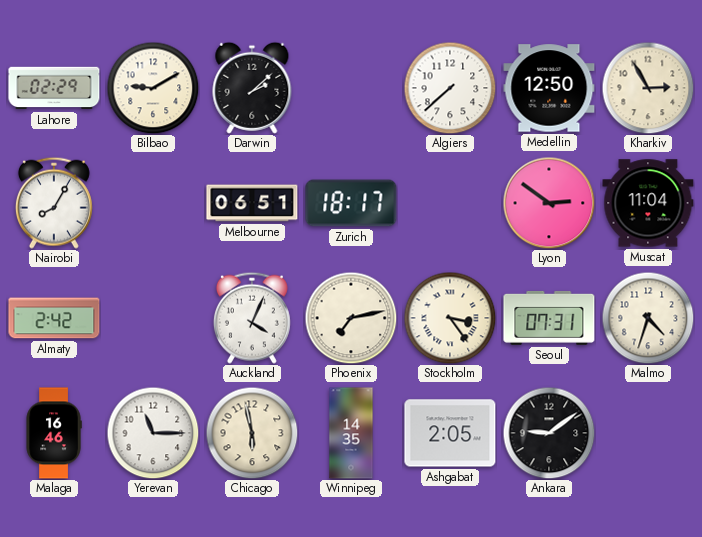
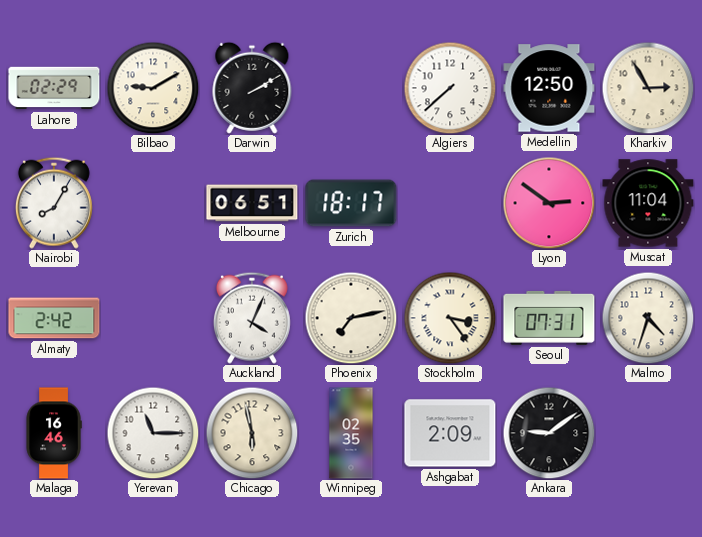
Darwin: 2:08 -> 2:10
Winnipeg: 14:35 -> 02:35
Ashgabat: 2:05 -> 2:09
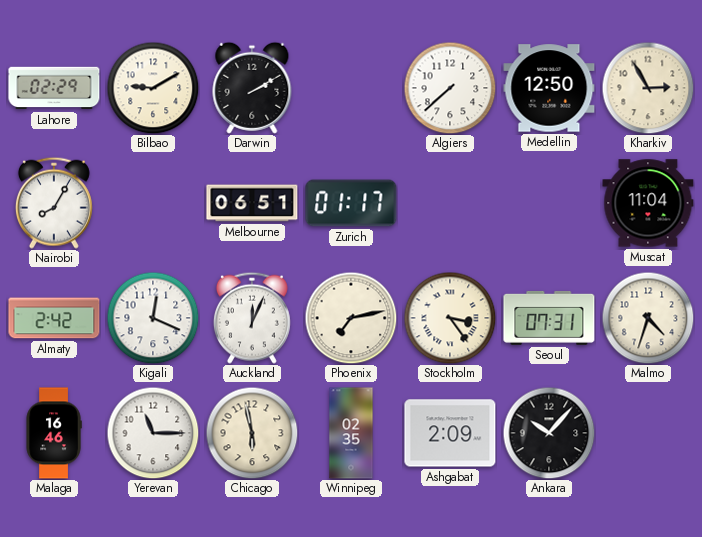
Zurich: 18:17 -> 01:17
Lyon: 2:51 -> none
Kigali: none -> 12:19
Auckland: 4:04 -> 12:04
Ankara: 9:09 -> 10:07
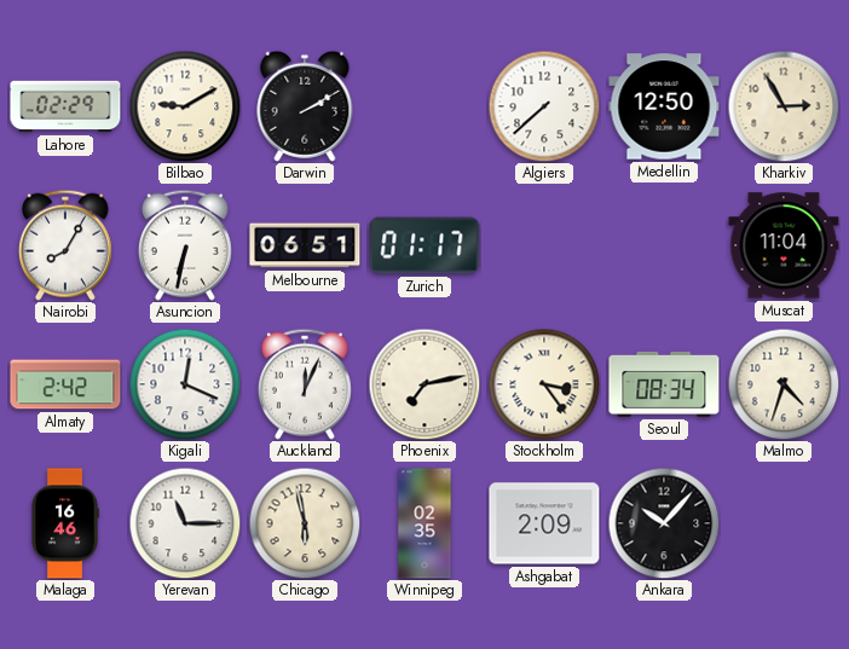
Asuncion: none -> 6:32
Seoul: 07:31 -> 08:34
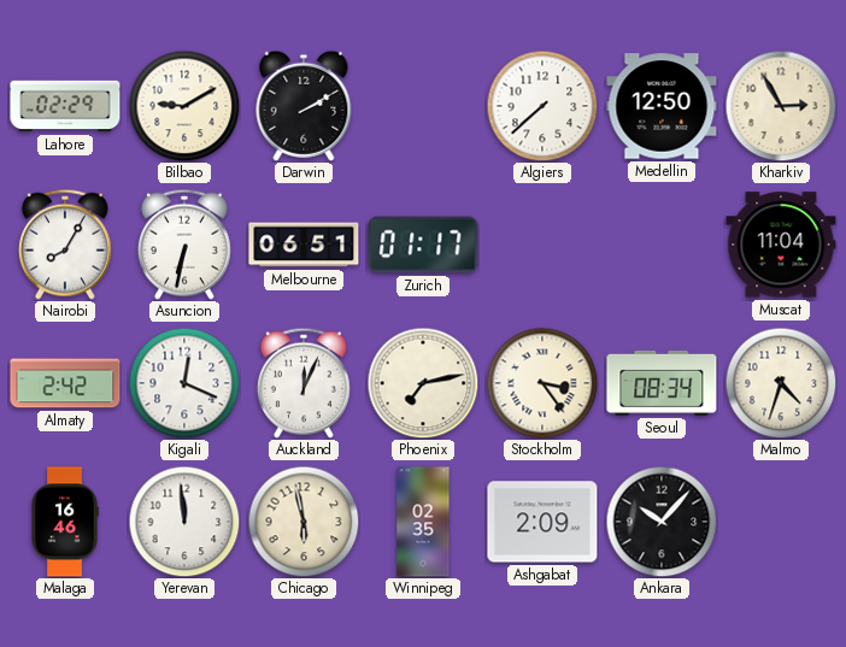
Yerevan: 11:15 -> 11:59
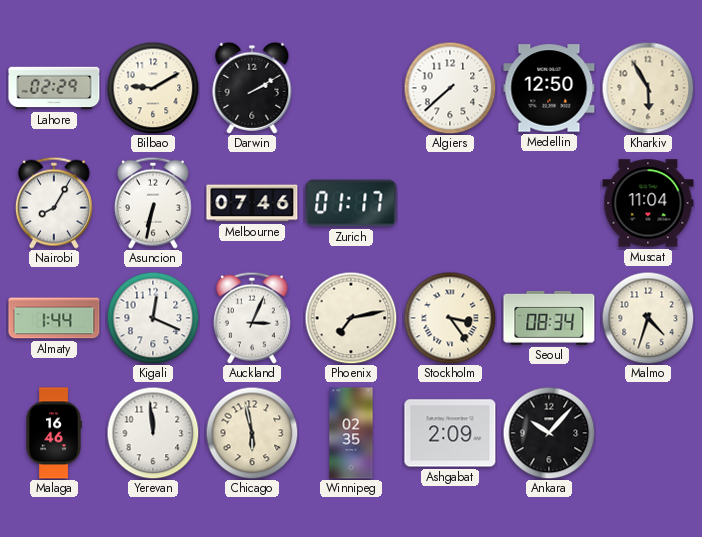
Kharkiv: 2:55 -> 5:55
Melbourne: 06:51 -> 07:46
Almaty: 2:42 -> 1:44
Auckland: 12:04 -> 3:04
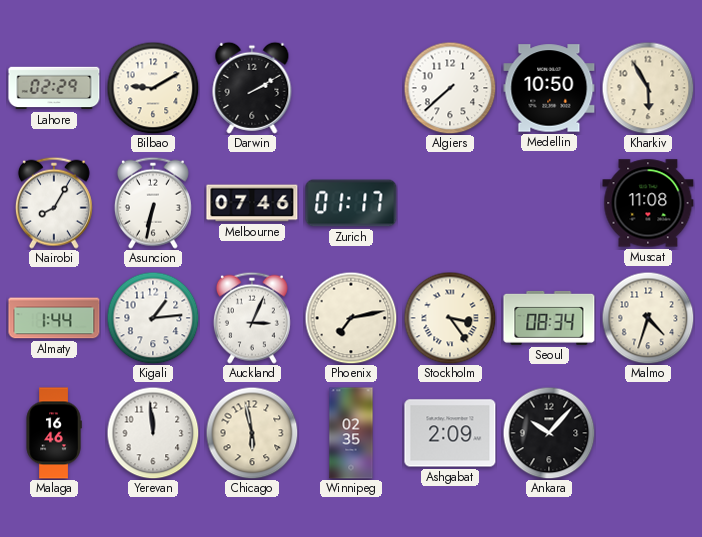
Medellin: 12:50 -> 10:50
Muscat: 11:04 -> 11:08
Kigali: 12:19 -> 1:14
